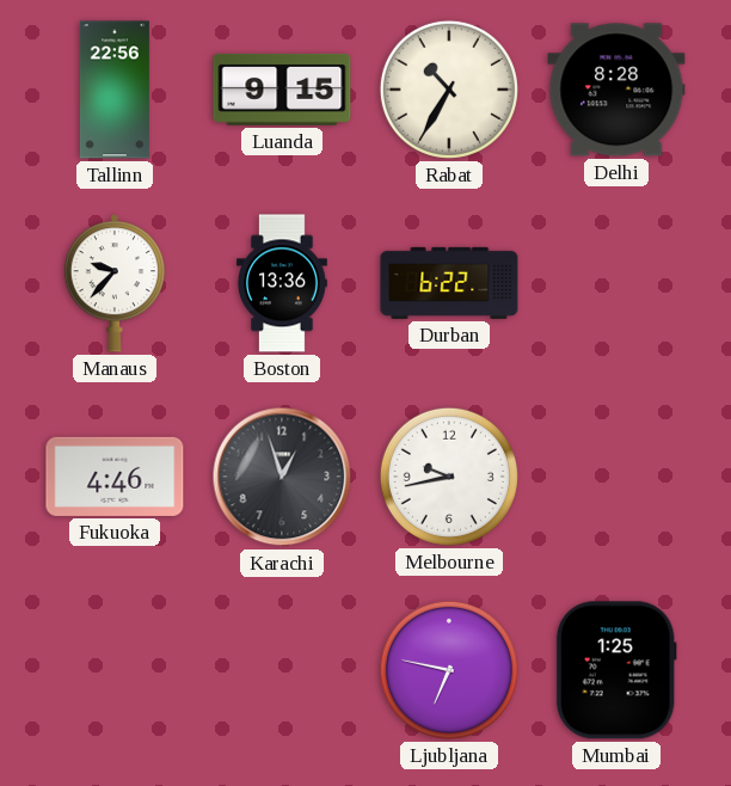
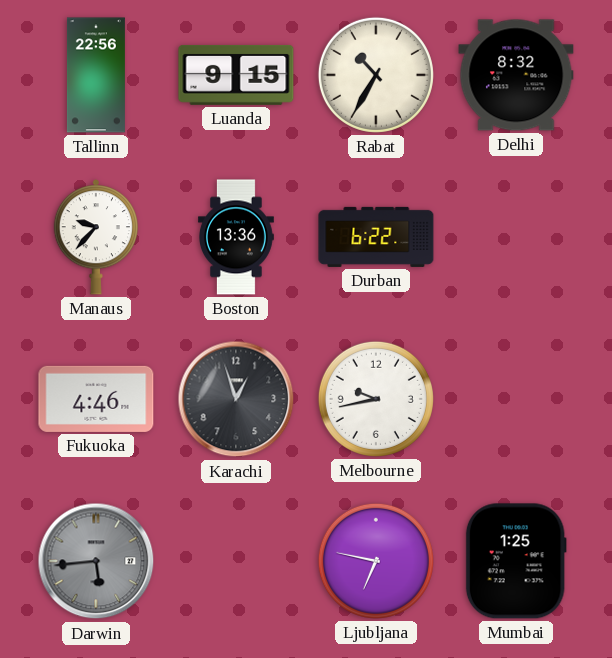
Delhi: 8:28 -> 8:32
Darwin: none -> 5:44
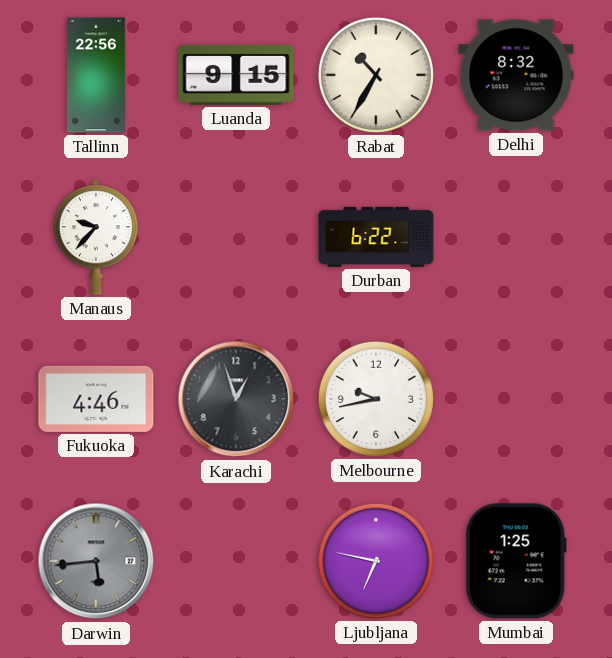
Boston: 13:36 -> none
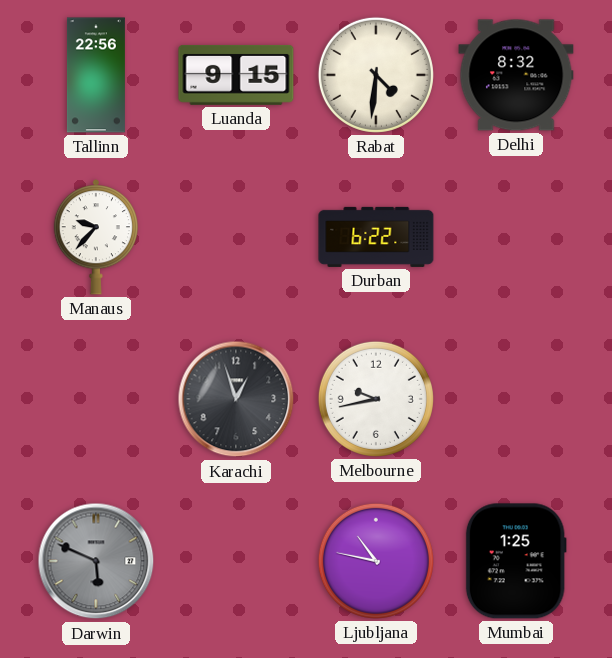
Rabat: 10:35 -> 4:31
Fukuoka: 4:46 -> none
Darwin: 5:44 -> 5:49
Ljubljana: 6:47 -> 10:47
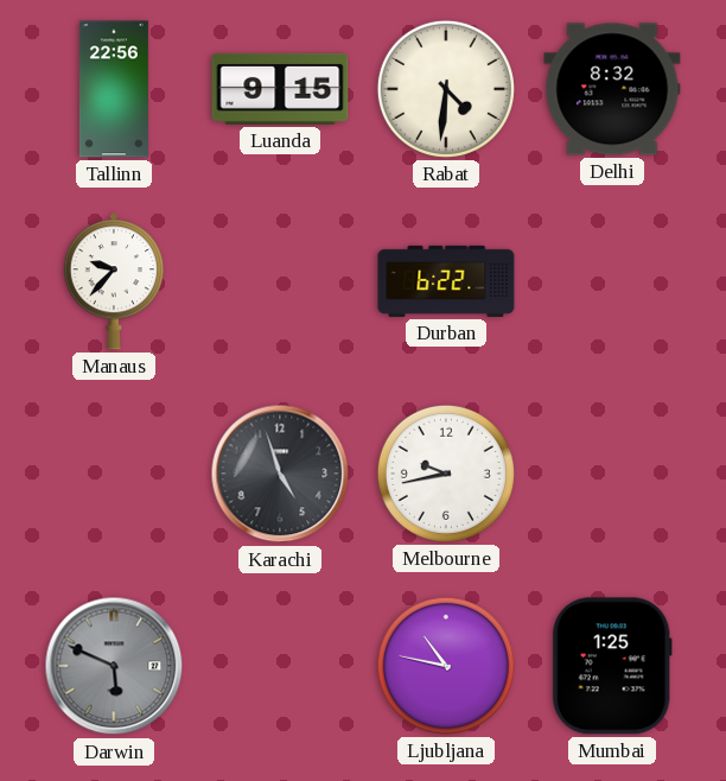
Karachi: 12:57 -> 4:57
